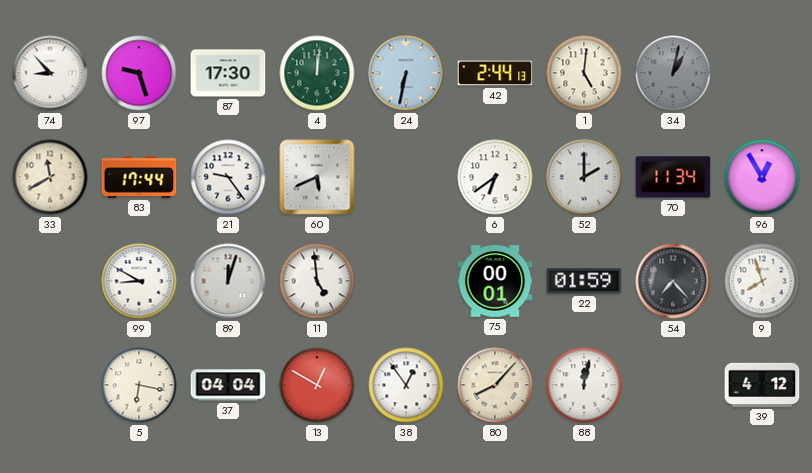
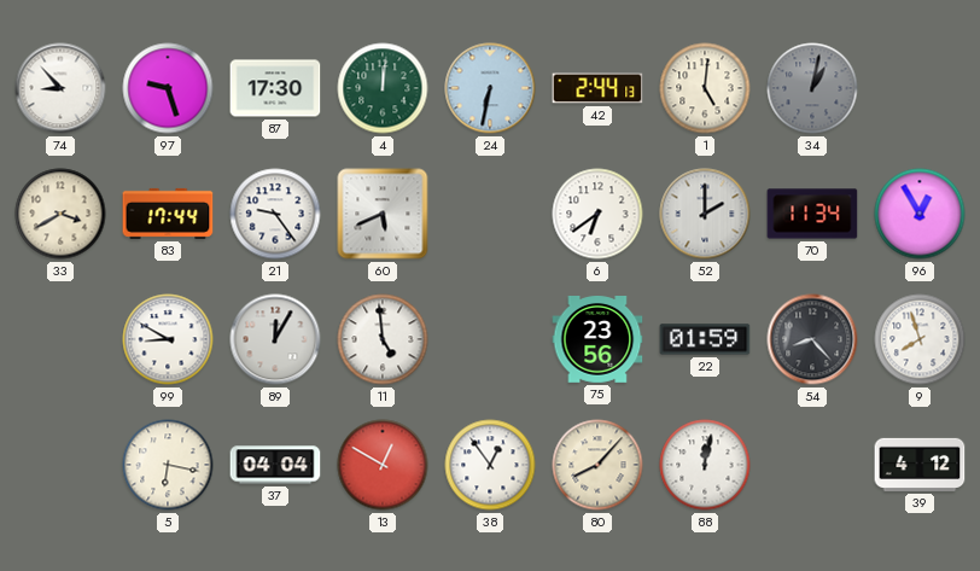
33: 11:40 -> 3:40
89: 12:03 -> 12:05
75: 00:01 -> 23:56
54: 7:23 -> 8:23
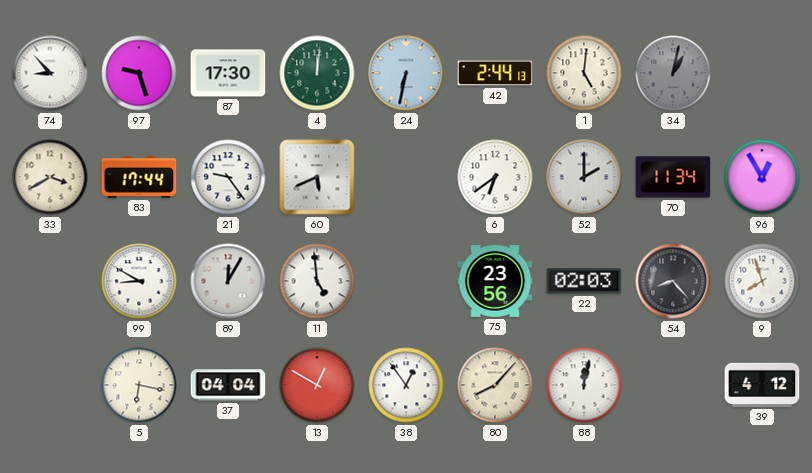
22: 01:59 -> 02:03
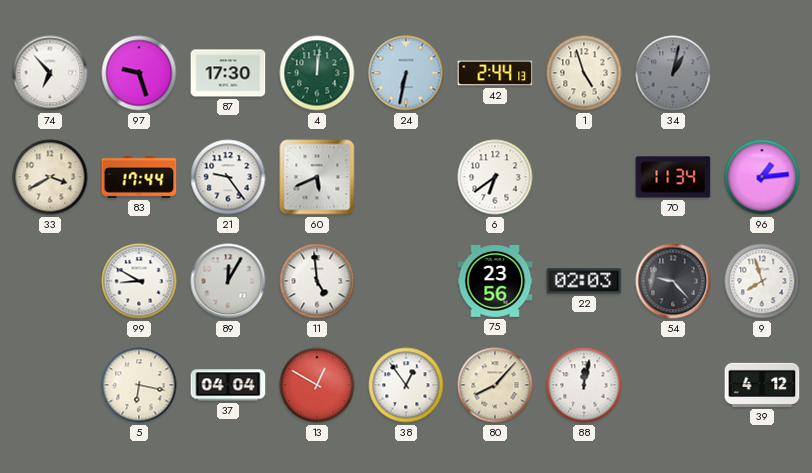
74: 8:53 -> 6:53
1: 5:01 -> 4:57
52: 2:00 -> none
96: 12:55 -> 1:14
54: 8:23 -> 9:23
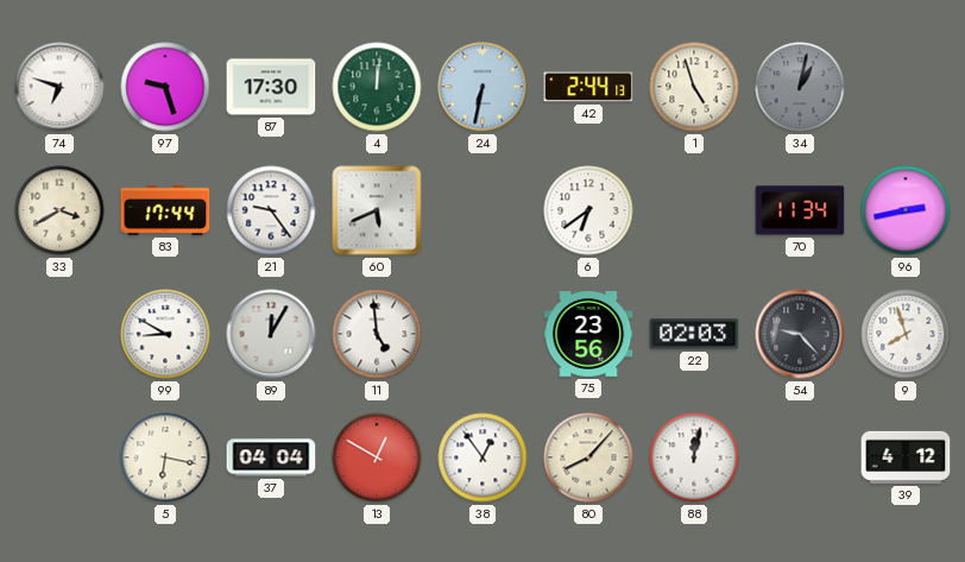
74: 6:53 -> 6:48
96: 1:14 -> 2:43
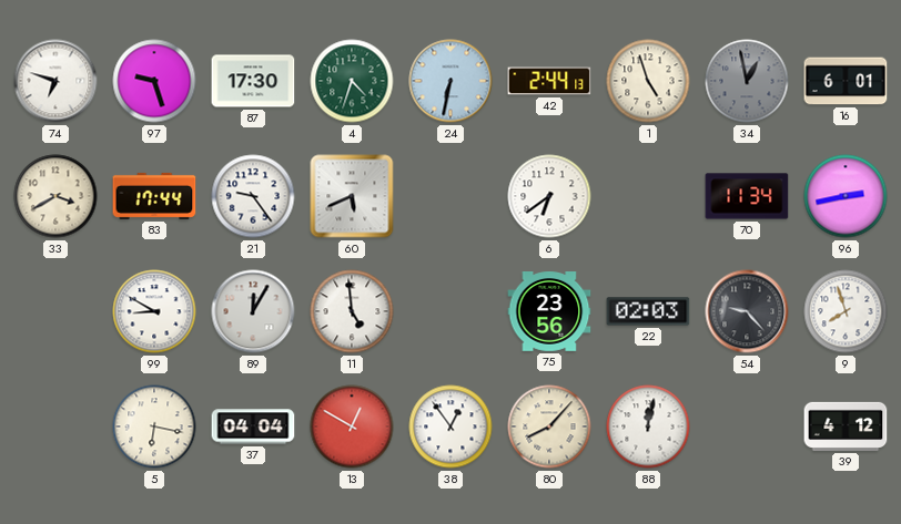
4: 12:01 -> 4:33
34: 1:02 -> 12:58
16: none -> 6:01
